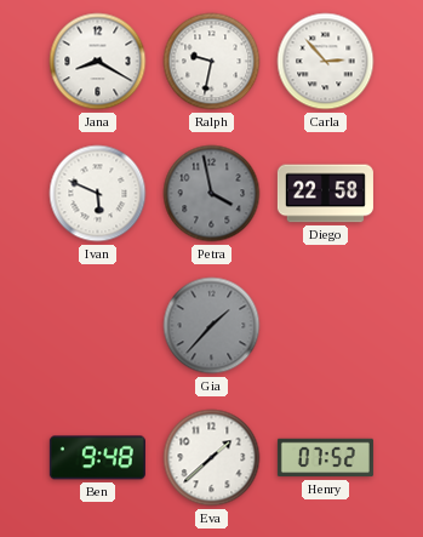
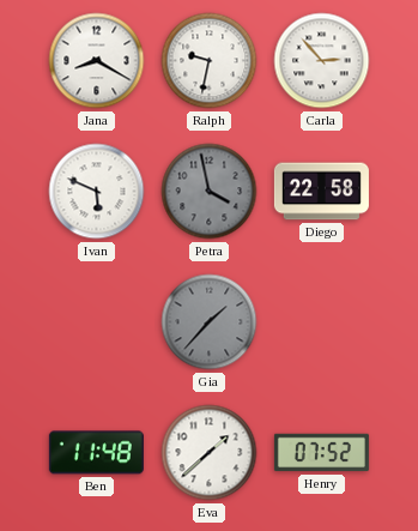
Ben: 9:48 -> 11:48
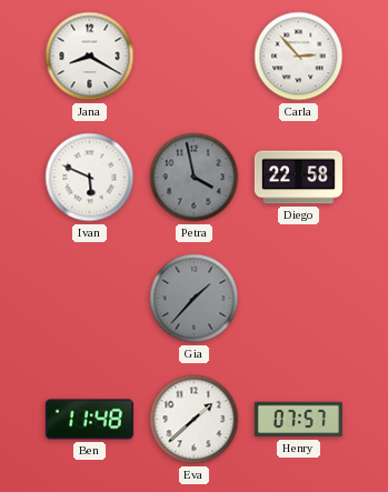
Ralph: 9:32 -> none
Henry: 07:52 -> 07:57
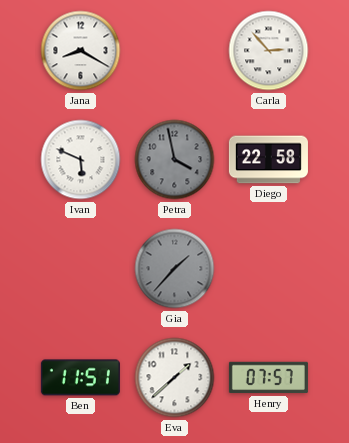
Ben: 11:48 -> 11:51
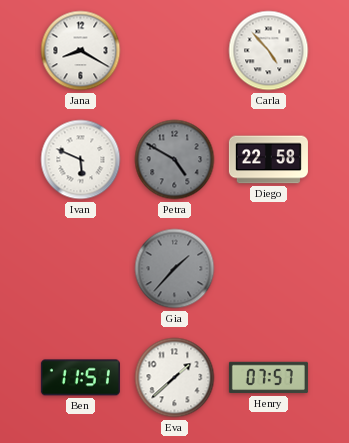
Carla: 2:53 -> 4:53
Petra: 3:58 -> 4:50
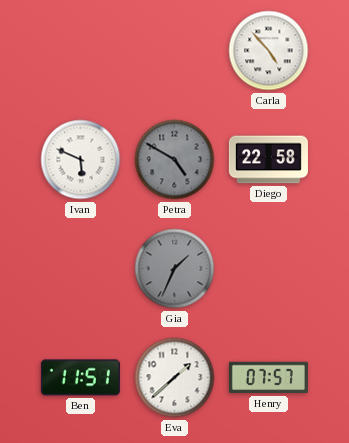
Jana: 8:20 -> none
Gia: 1:37 -> 1:34
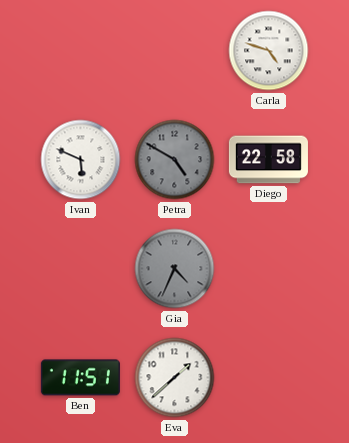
Carla: 4:53 -> 4:48
Gia: 1:34 -> 4:34
Henry: 07:57 -> none
